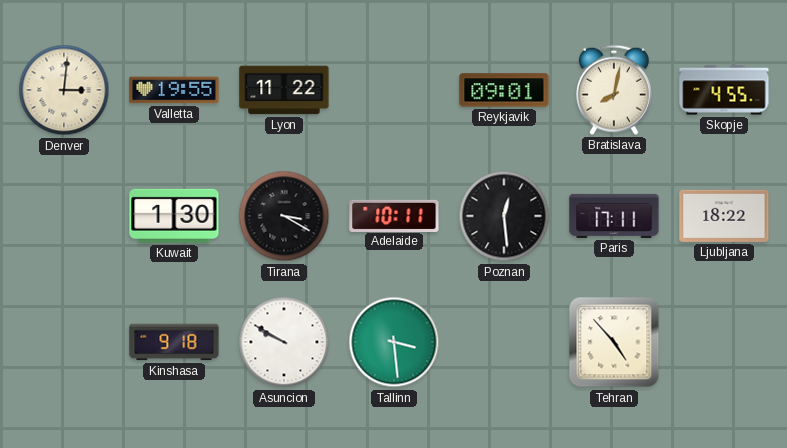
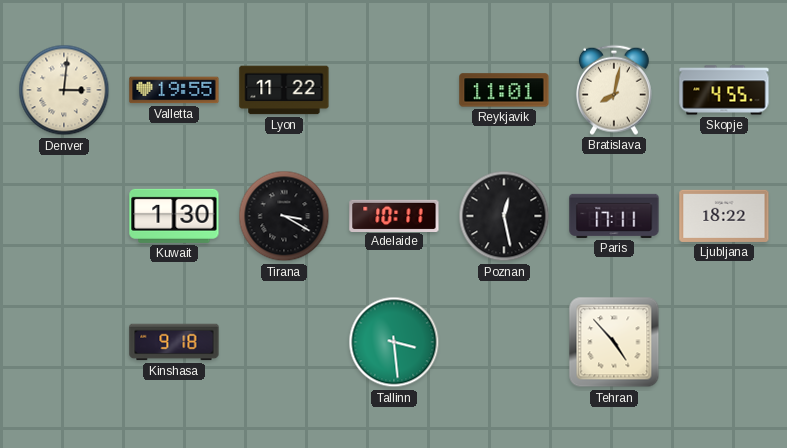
Reykjavik: 09:01 -> 11:01
Poznan: 12:29 -> 12:28
Asuncion: 9:50 -> none
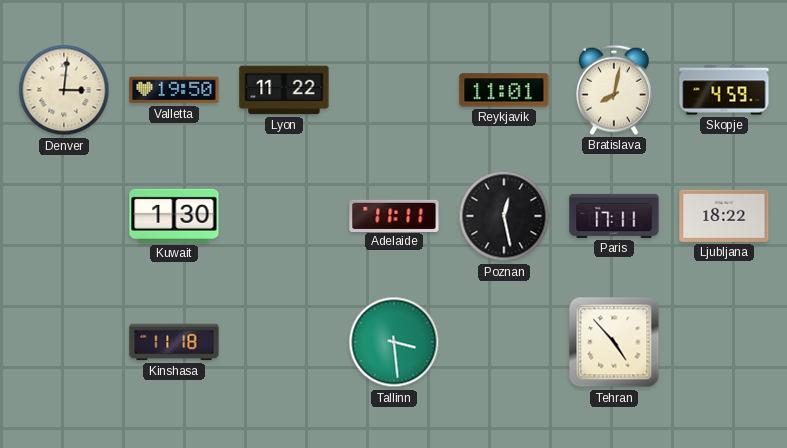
Valletta: 19:55 -> 19:50
Skopje: 4:55 -> 4:59
Tirana: 3:20 -> none
Adelaide: 10:11 -> 11:11
Kinshasa: 9:18 -> 11:18
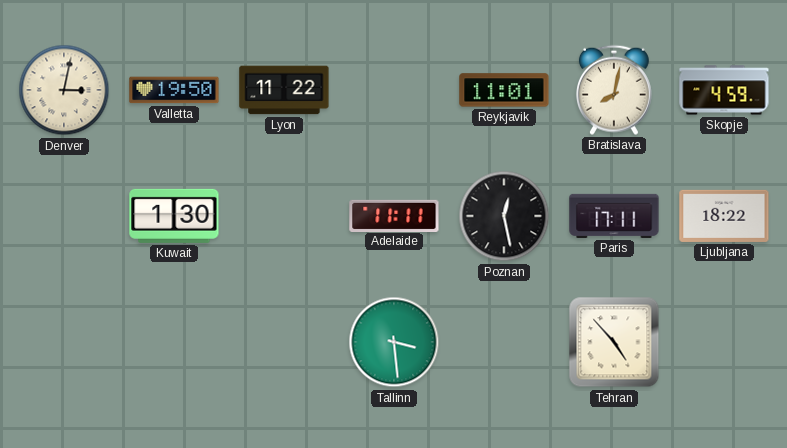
Denver: 3:01 -> 3:02
Kinshasa: 11:18 -> none
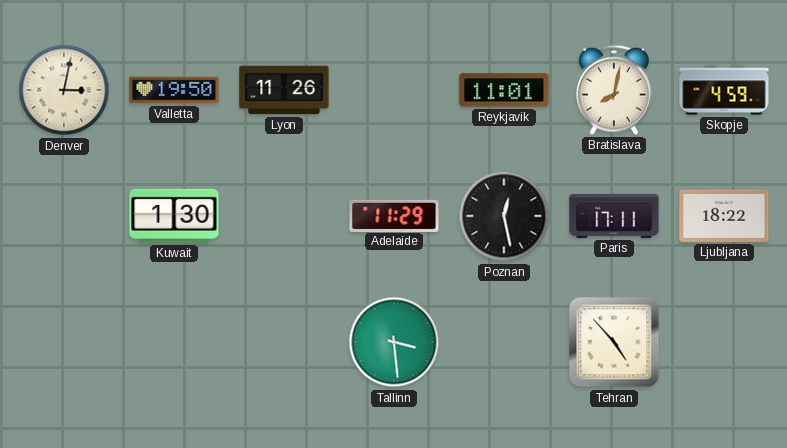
Lyon: 11:22 -> 11:26
Adelaide: 11:11 -> 11:29
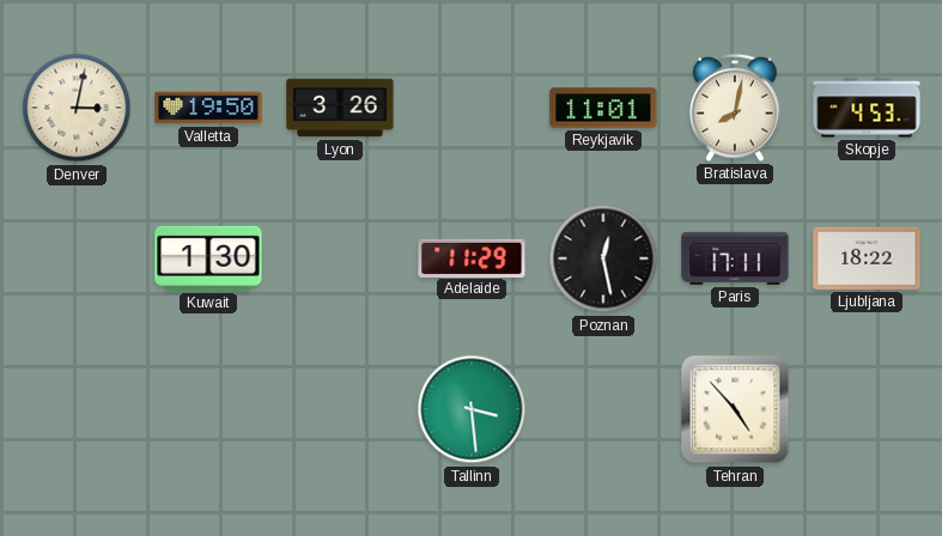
Lyon: 11:26 -> 3:26
Skopje: 4:59 -> 4:53
